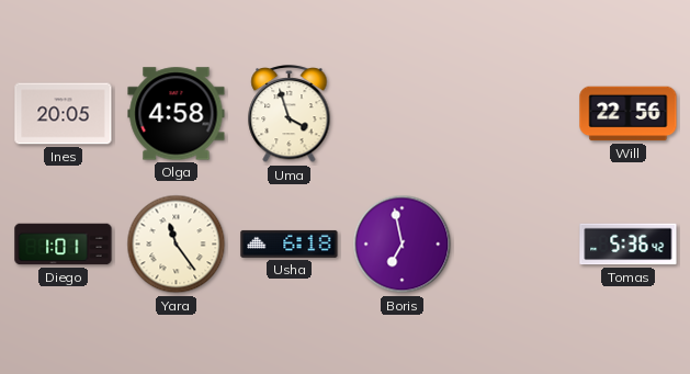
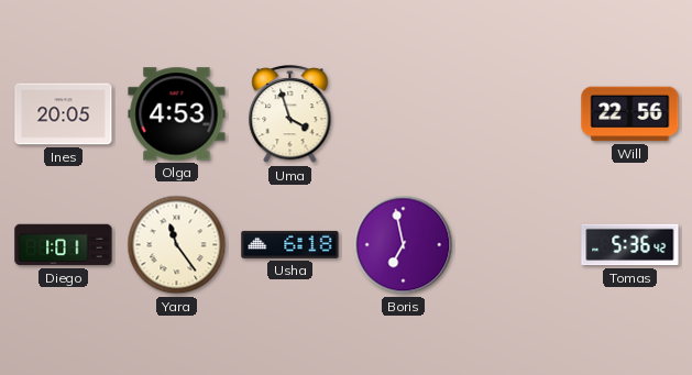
Olga: 4:58 -> 4:53
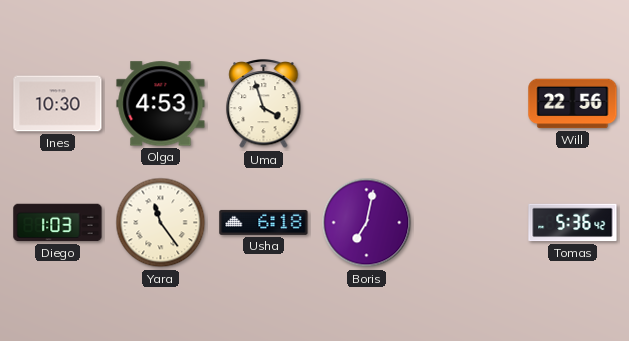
Ines: 20:05 -> 10:30
Diego: 1:01 -> 1:03
Boris: 6:58 -> 7:02
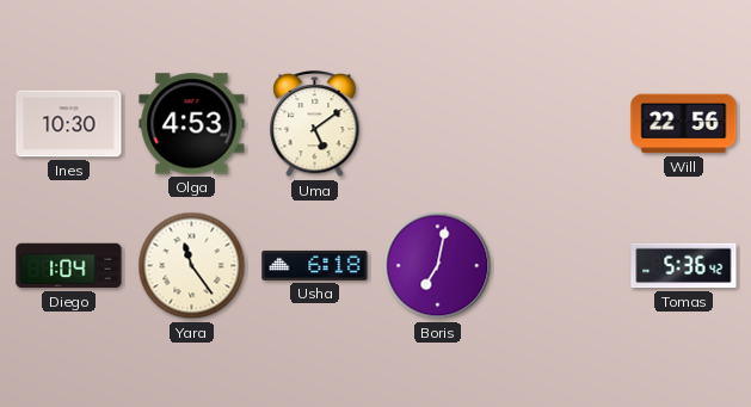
Uma: 3:57 -> 5:09
Diego: 1:03 -> 1:04
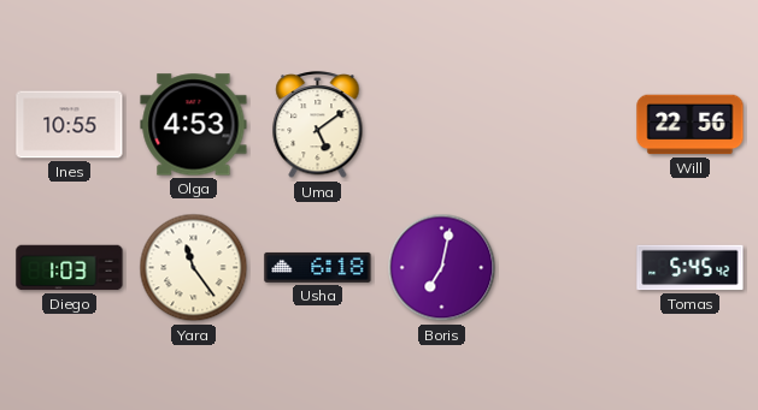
Ines: 10:30 -> 10:55
Diego: 1:04 -> 1:03
Tomas: 5:36 -> 5:45
